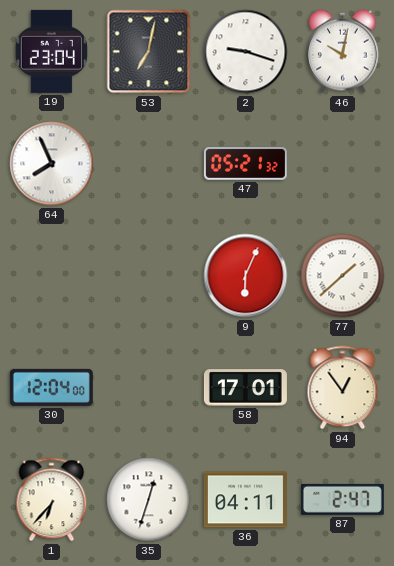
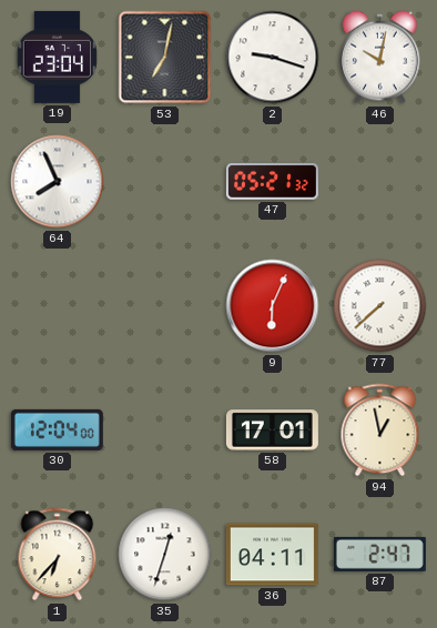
77: 1:38 -> 7:38
94: 12:54 -> 12:58
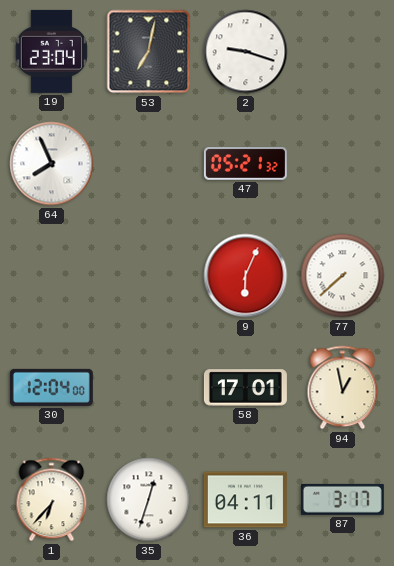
46: 10:02 -> none
87: 2:47 -> 3:17
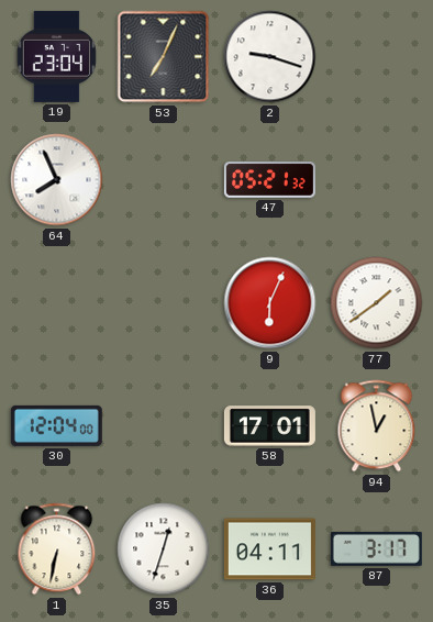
53: 7:02 -> 7:04
77: 7:38 -> 1:39
1: 6:37 -> 6:32
